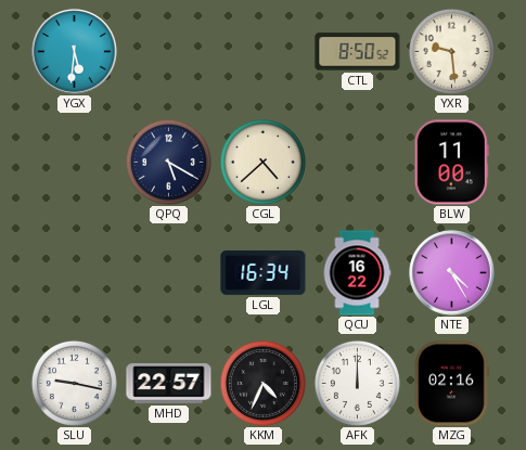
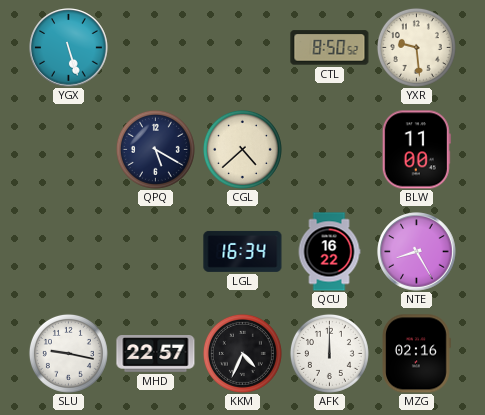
YGX: 5:31 -> 5:27
NTE: 4:25 -> 8:25
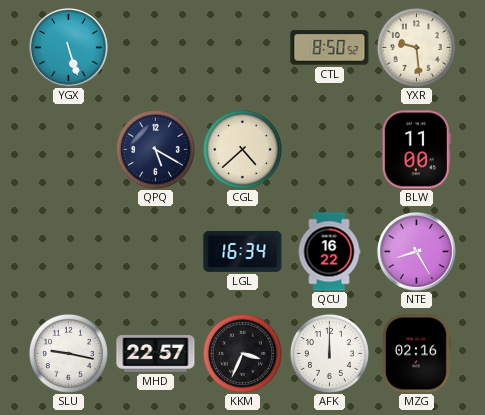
KKM: 4:34 -> 3:34
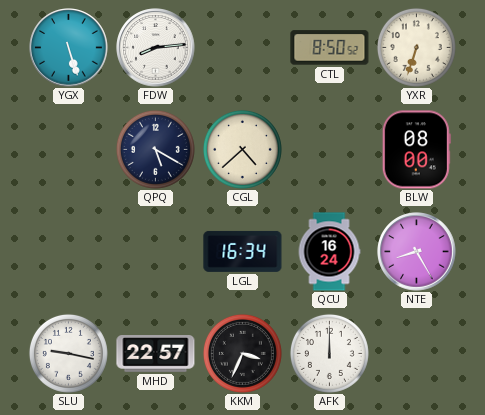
FDW: none -> 8:14
YXR: 9:29 -> 6:33
BLW: 11:00 -> 08:00
QCU: 16:22 -> 16:24
MZG: 02:16 -> none
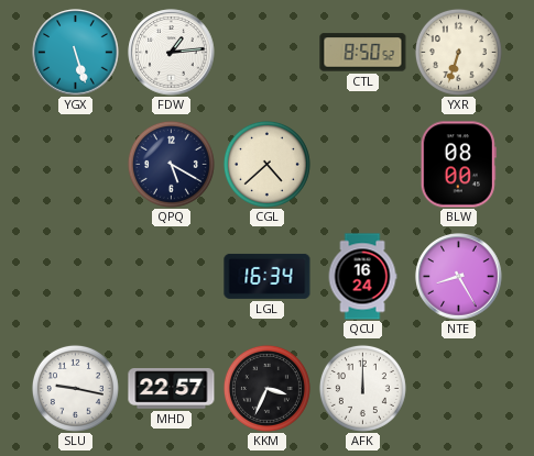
FDW: 8:14 -> 1:14
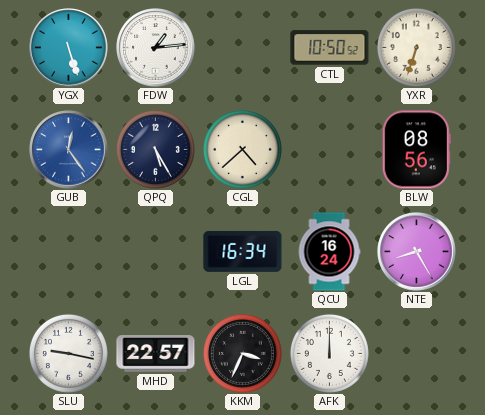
CTL: 8:50 -> 10:50
GUB: none -> 12:24
QPQ: 5:20 -> 5:25
BLW: 08:00 -> 08:56
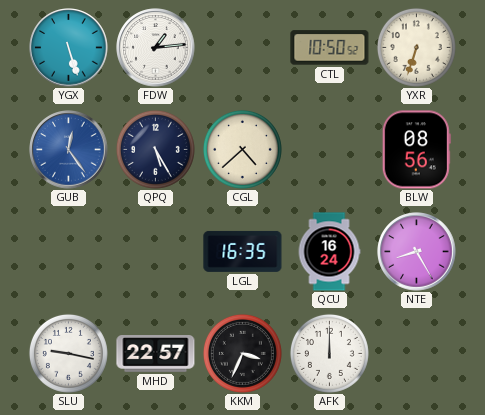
LGL: 16:34 -> 16:35
